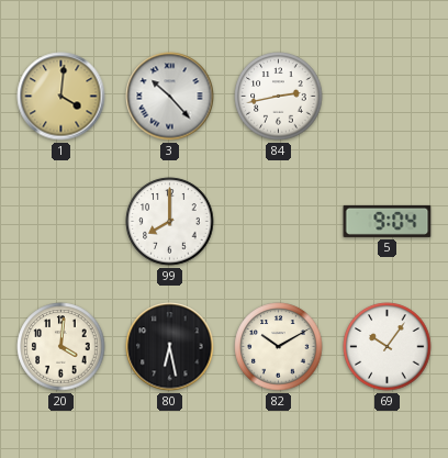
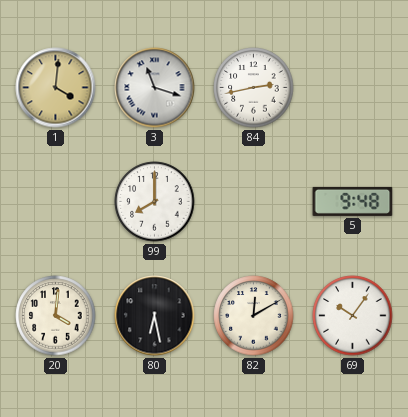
3: 10:23 -> 11:18
5: 9:04 -> 9:48
82: 10:10 -> 12:10
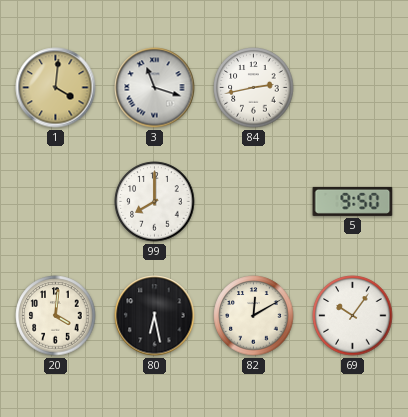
5: 9:48 -> 9:50
